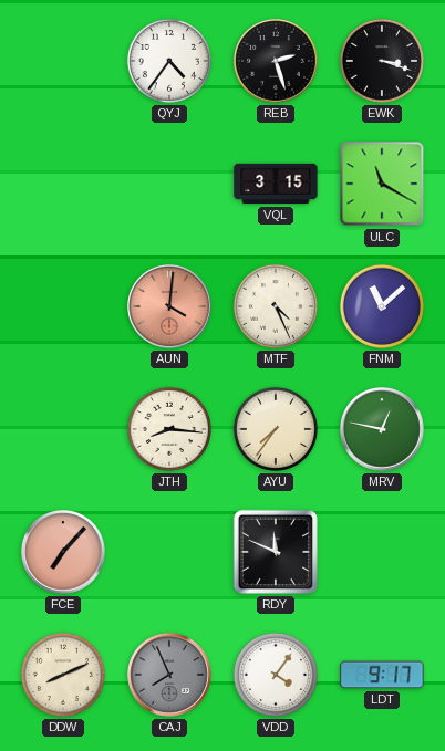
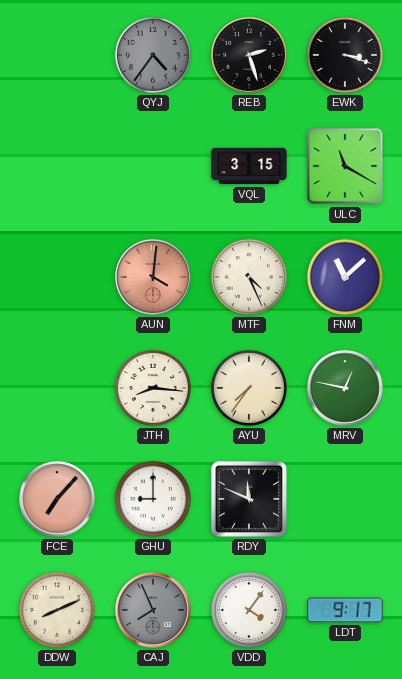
QYJ dial: white -> grey
GHU: none -> 9:00
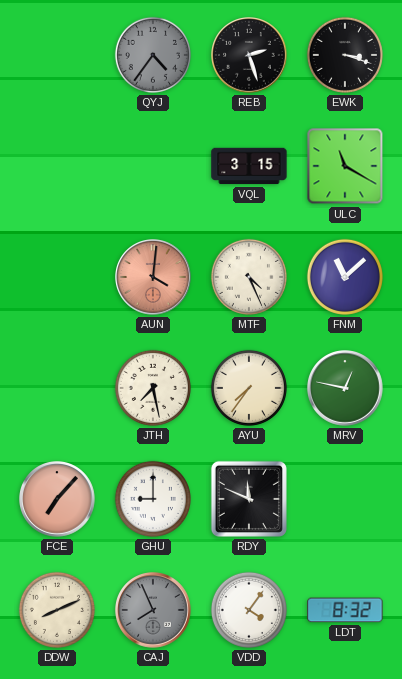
JTH: 8:16 -> 7:28
LDT: 9:17 -> 8:32
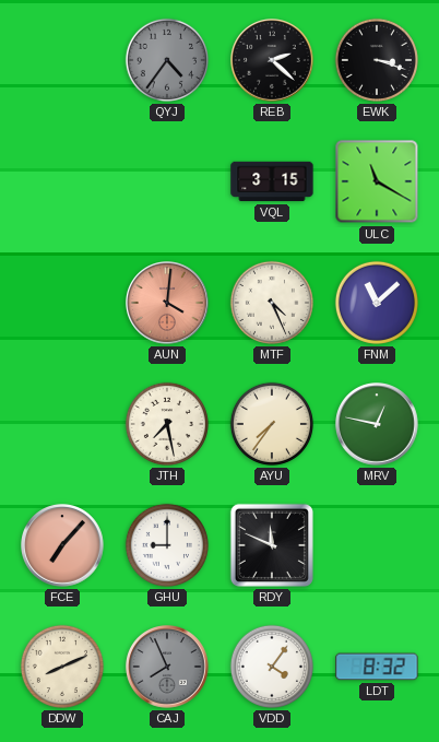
REB: 2:27 -> 2:22
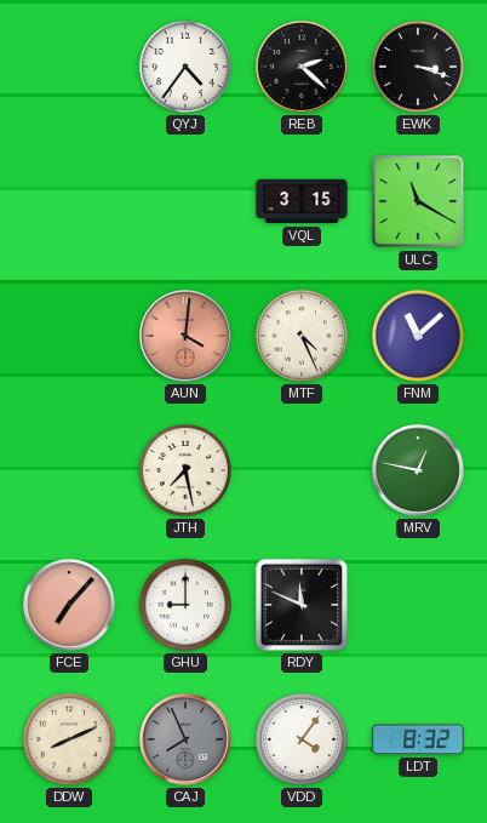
QYJ dial: grey -> white
AYU: 7:36 -> none
